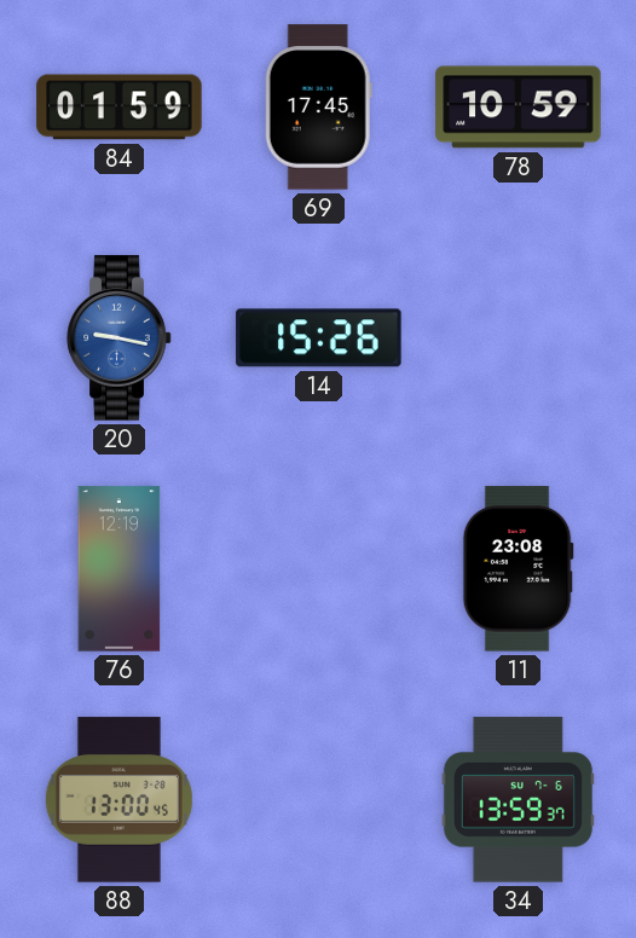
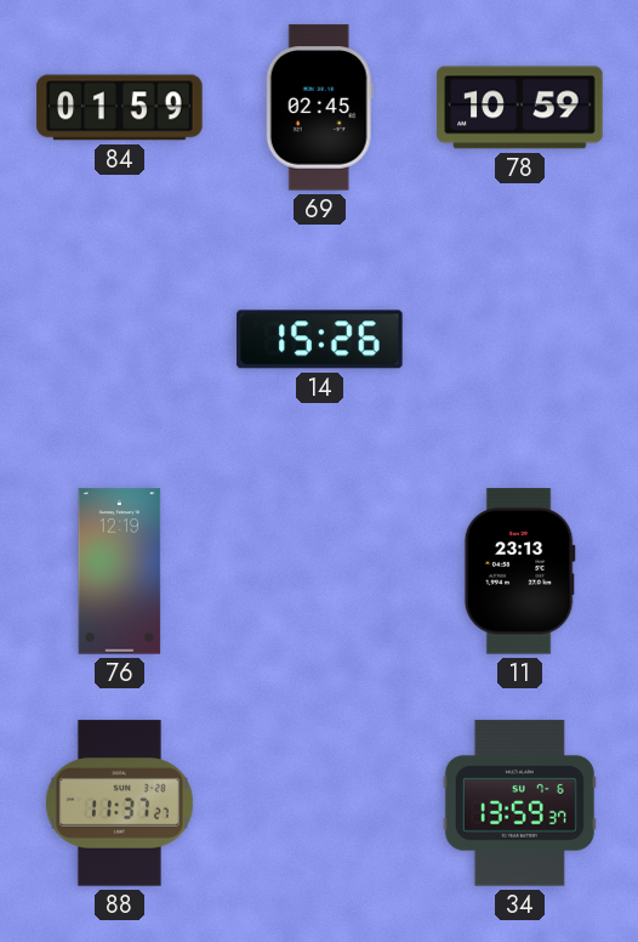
69: 17:45 -> 02:45
20: 9:17 -> none
11: 23:08 -> 23:13
88: 13:00 -> 11:37
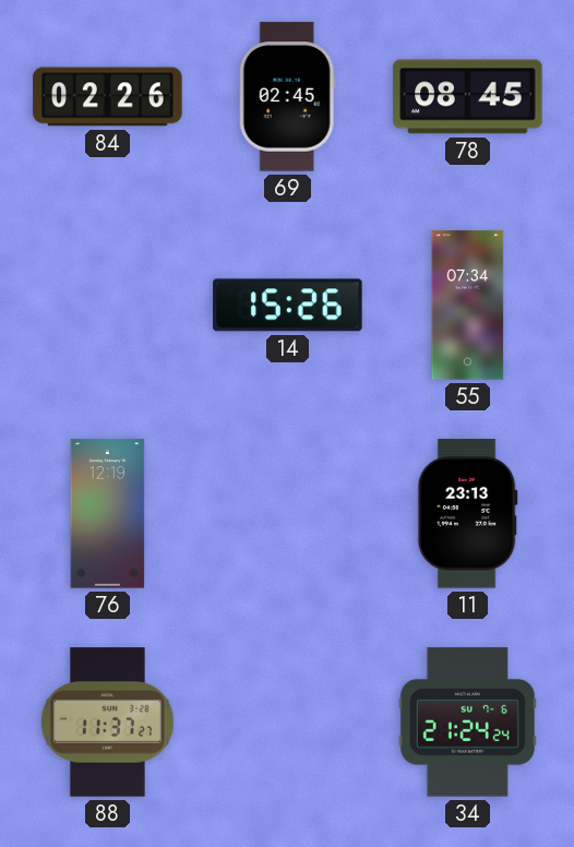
84: 01:59 -> 02:26
78: 10:59 -> 08:45
55: none -> 07:34
34: 13:59 -> 21:24
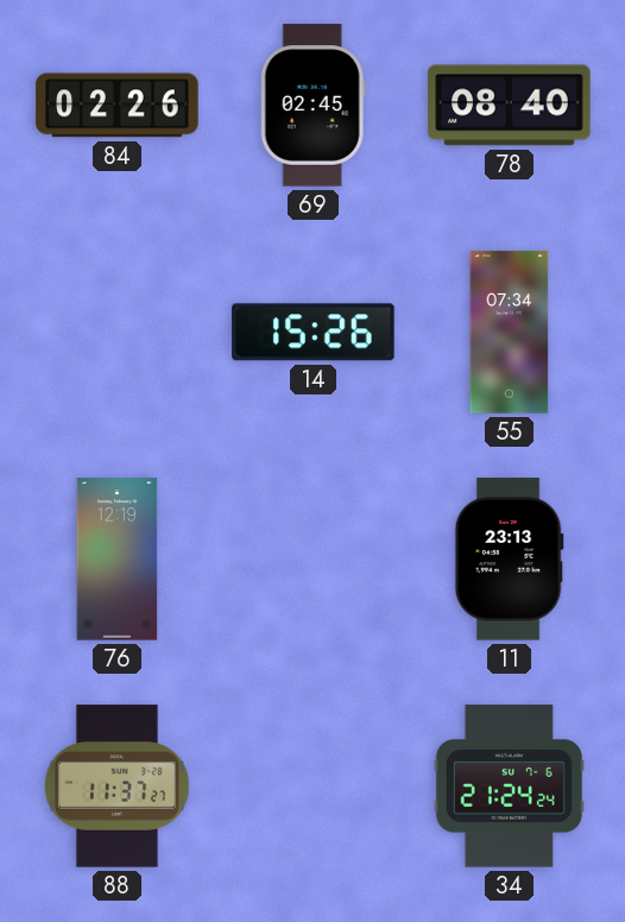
78: 08:45 -> 08:40
